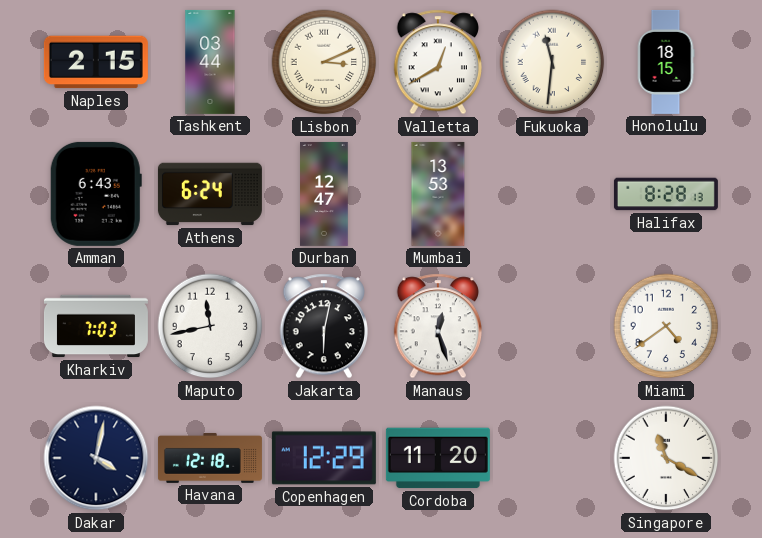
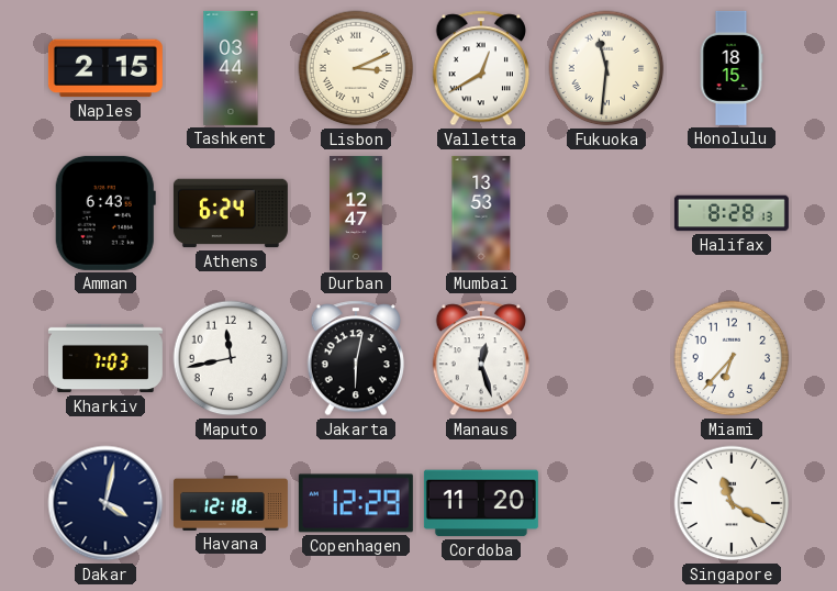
Miami: 4:39 -> 6:37
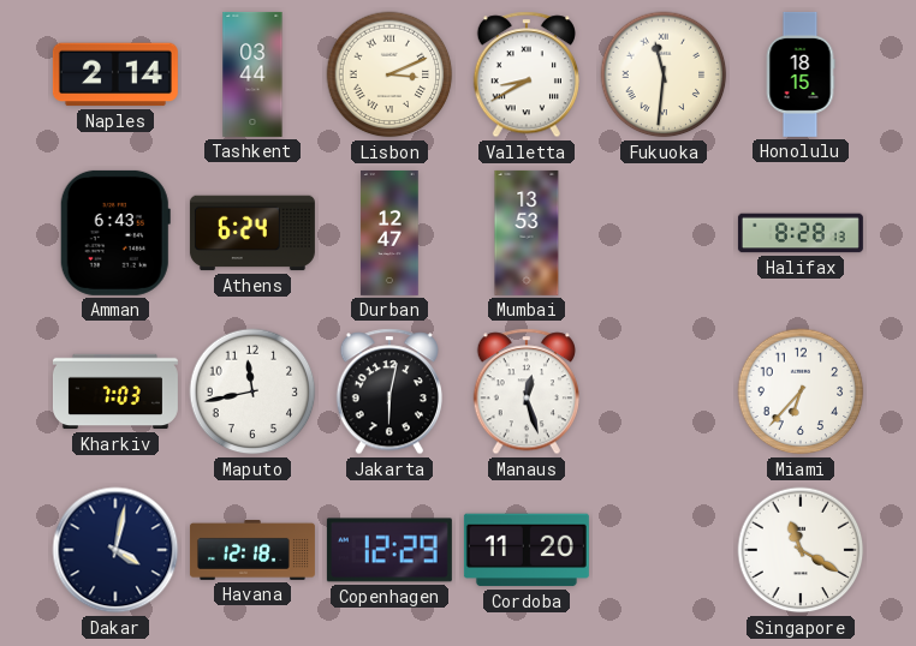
Naples: 2:15 -> 2:14
Valletta: 12:40 -> 8:40
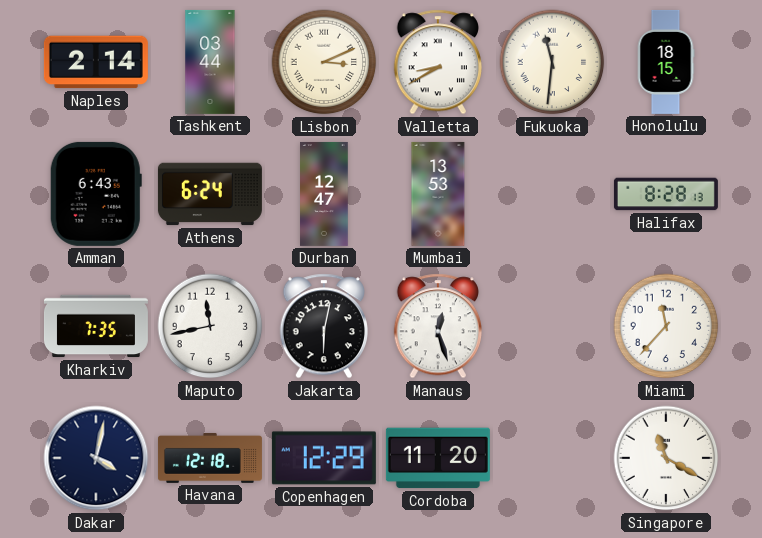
Kharkiv: 7:03 -> 7:35
Miami: 6:37 -> 11:37
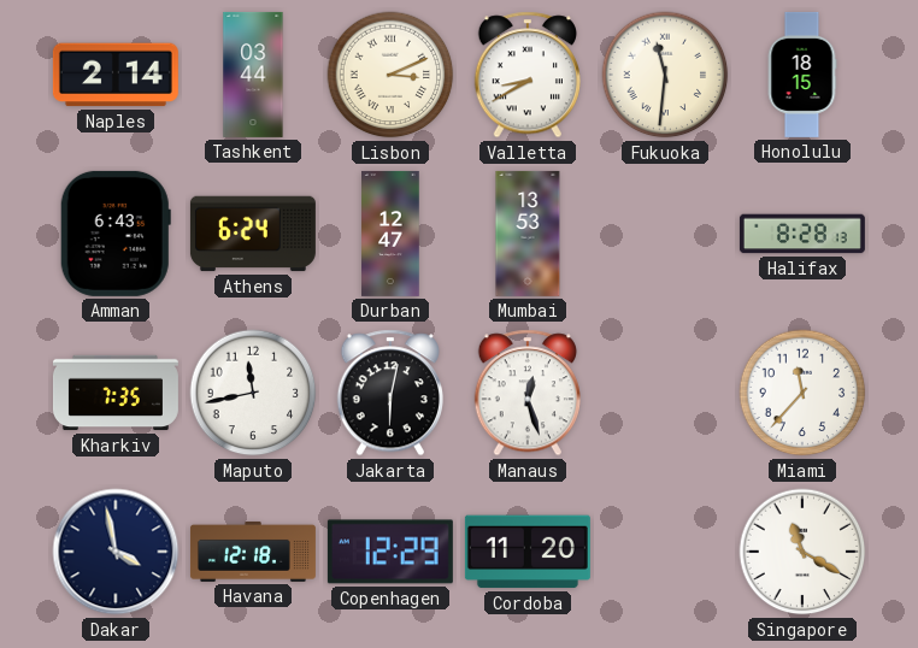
Dakar: 4:02 -> 3:58
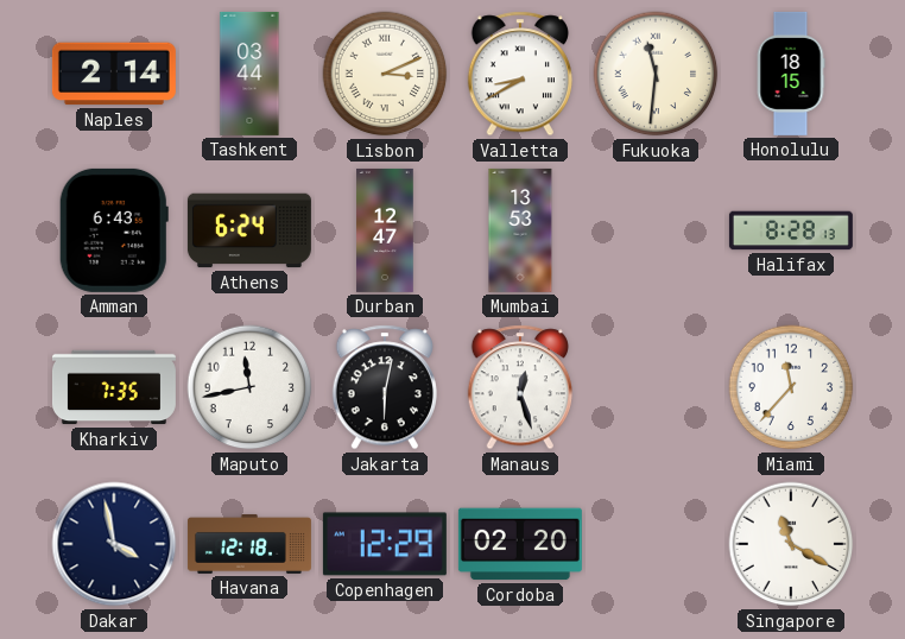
Cordoba: 11:20 -> 02:20
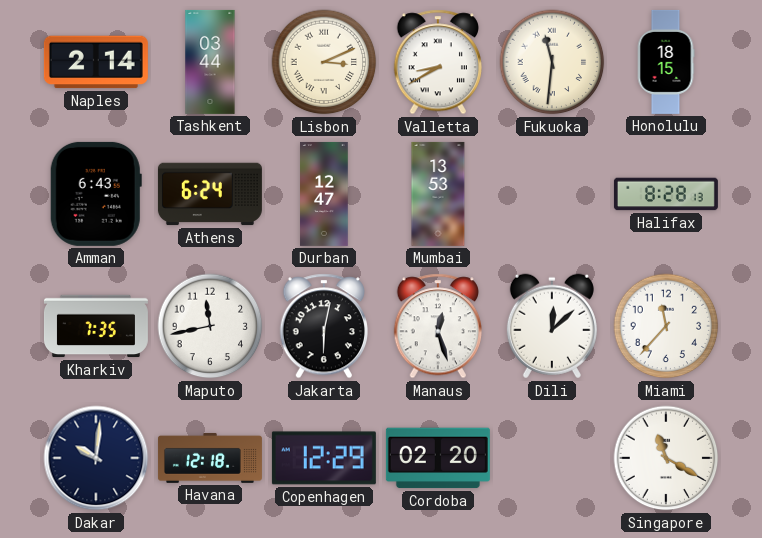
Dili: none -> 12:08
Dakar: 3:58 -> 10:01
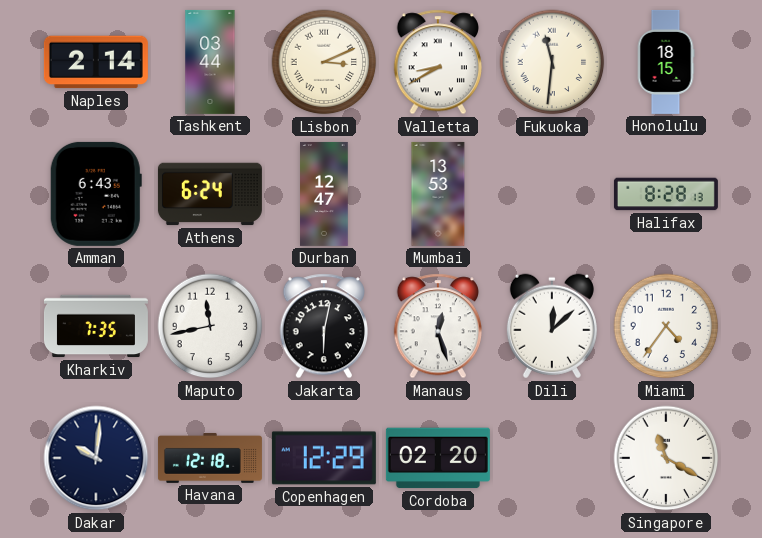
Miami: 11:37 -> 4:36
